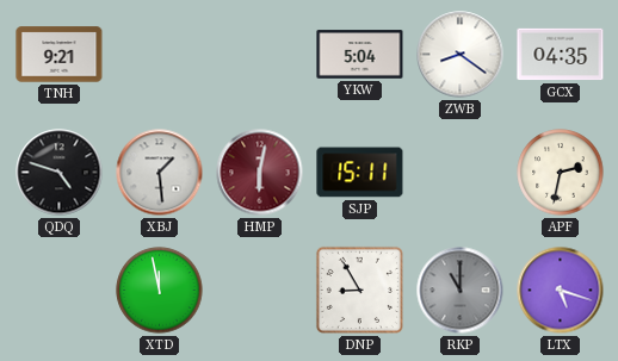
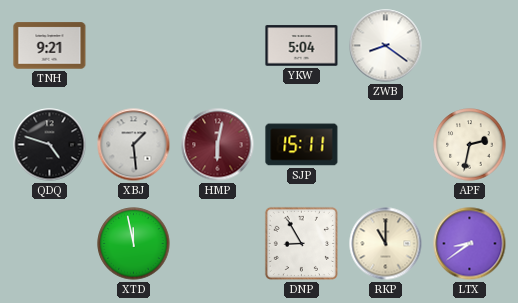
GCX: 04:35 -> none
RKP dial: grey -> cream
LTX: 5:18 -> 8:39
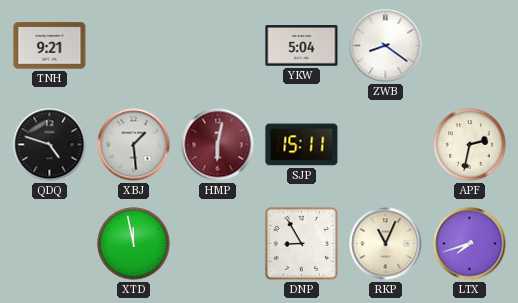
RKP: 11:00 -> 11:04
LTX: 8:39 -> 7:42
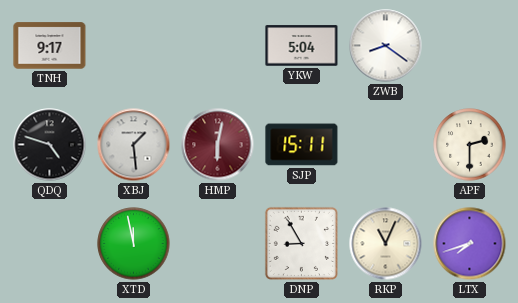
TNH: 9:21 -> 9:17
APF: 2:32 -> 2:30
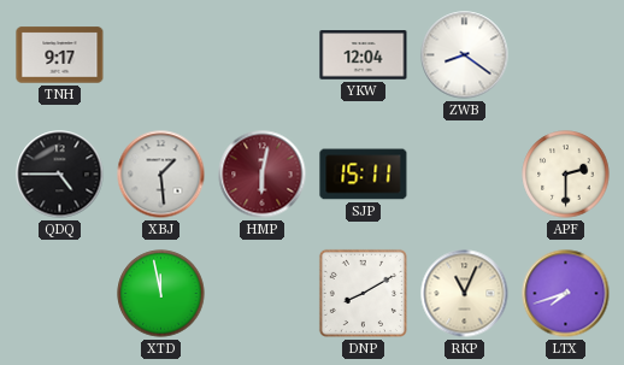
YKW: 5:04 -> 12:04
QDQ: 4:48 -> 4:45
DNP: 8:55 -> 8:10
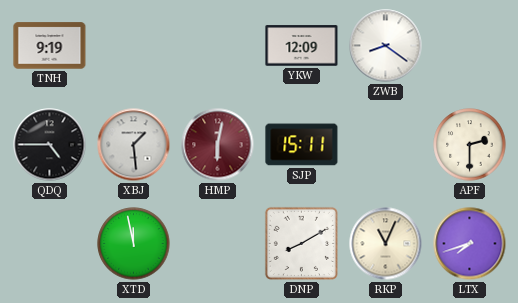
TNH: 9:17 -> 9:19
YKW: 12:04 -> 12:09
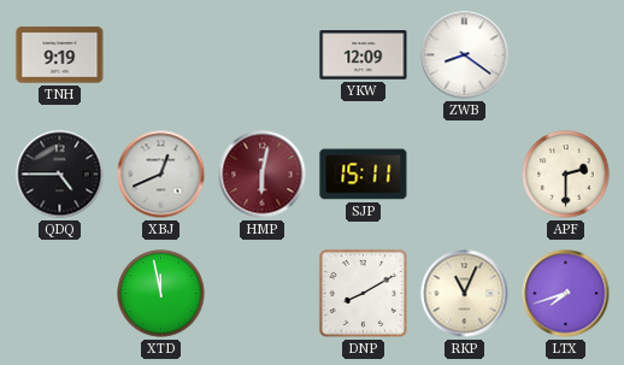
XBJ: 1:29 -> 12:41
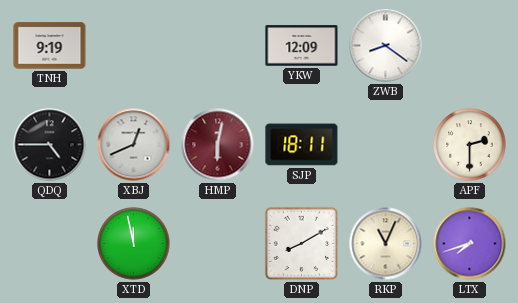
SJP: 15:11 -> 18:11
